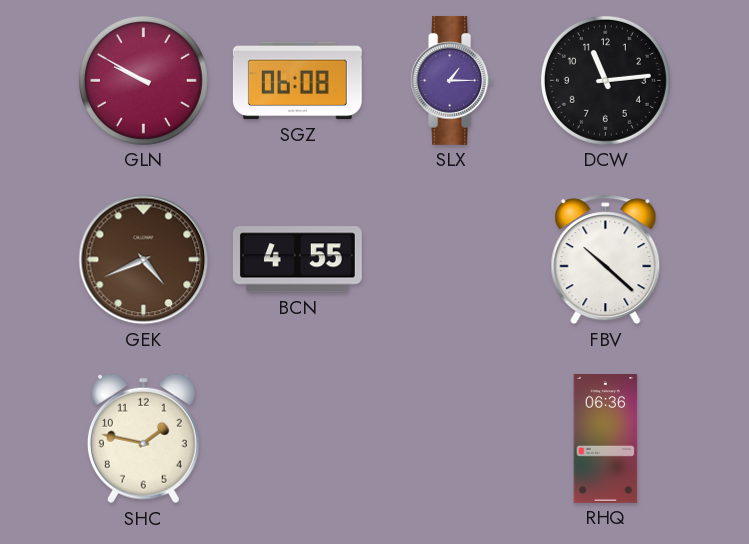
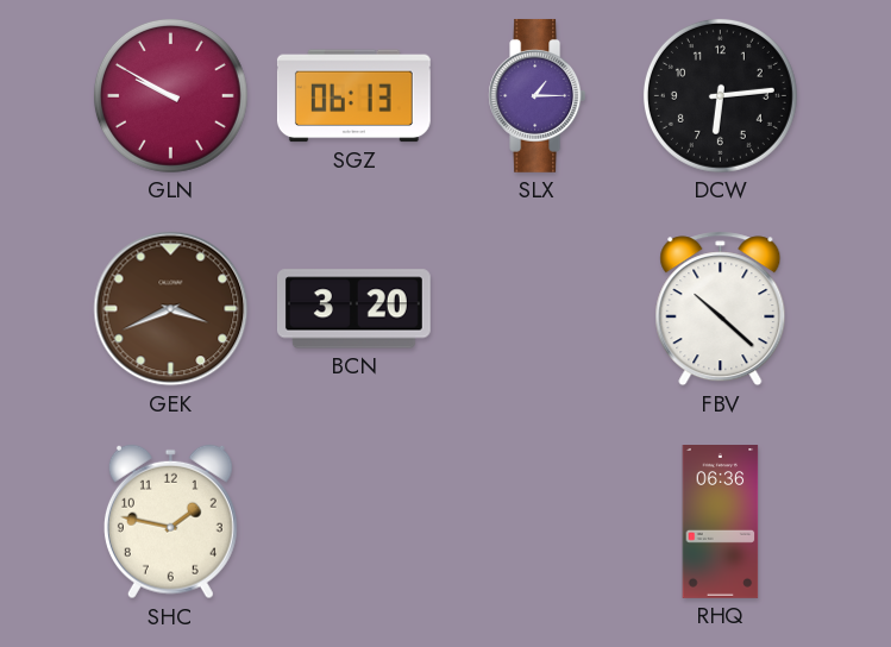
SGZ: 06:08 -> 06:13
DCW: 11:14 -> 6:14
GEK: 4:41 -> 3:41
BCN: 4:55 -> 3:20
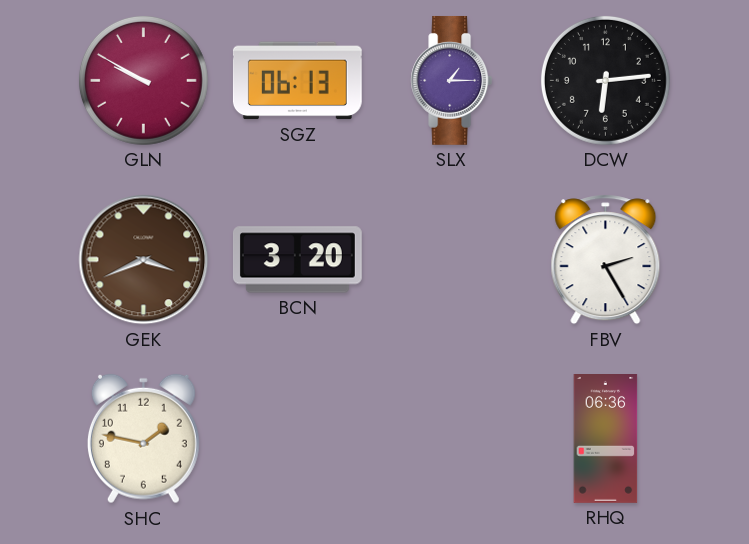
FBV: 10:22 -> 2:25
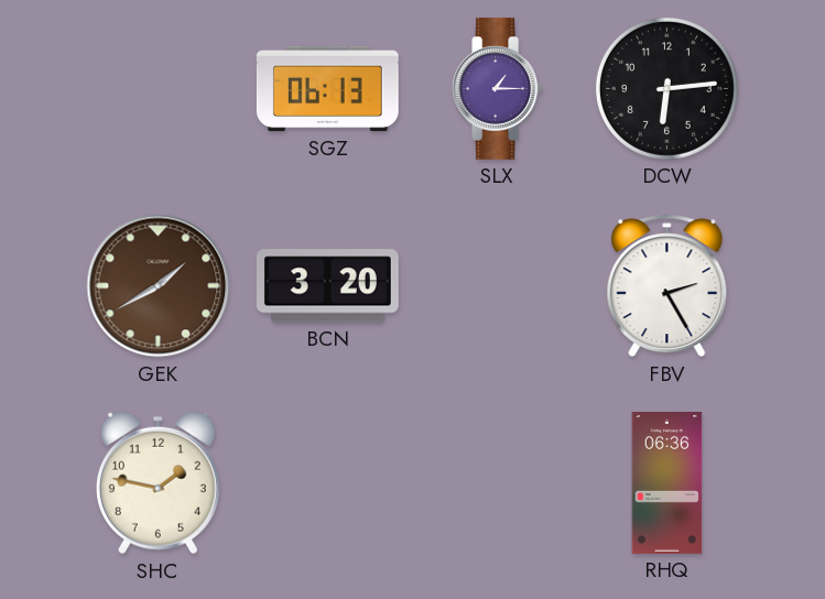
GLN: 9:50 -> none
GEK: 3:41 -> 1:40
